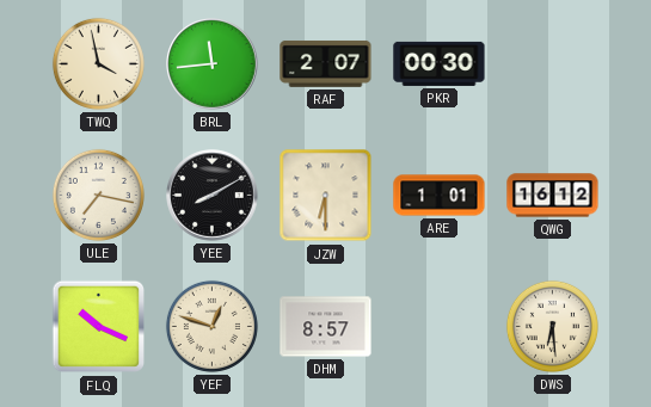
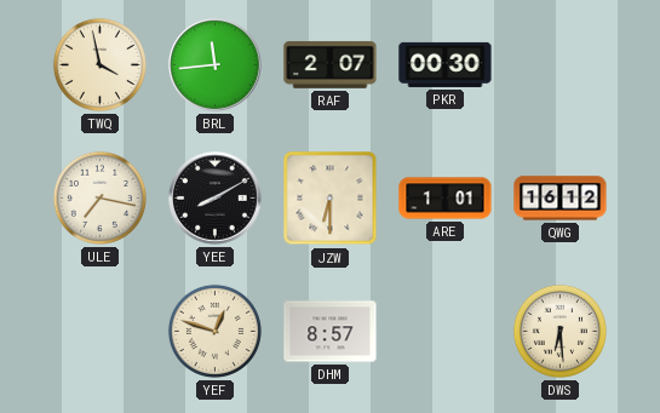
FLQ: 10:19 -> none
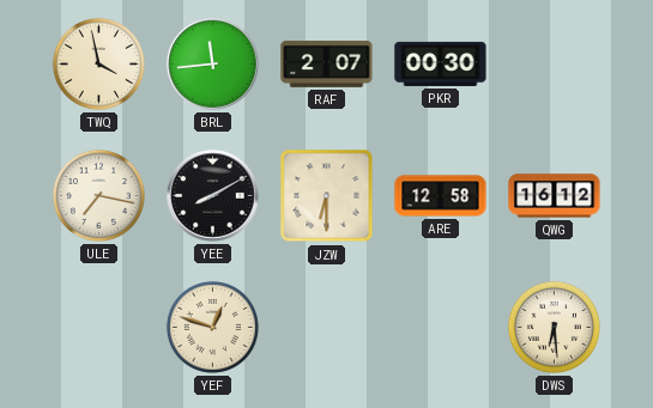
ARE: 1:01 -> 12:58
DHM: 8:57 -> none
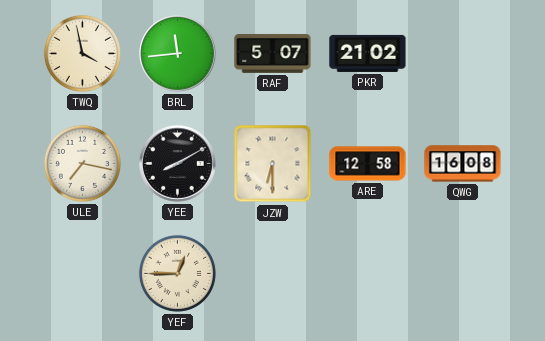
RAF: 2:07 -> 5:07
PKR: 00:30 -> 21:02
QWG: 16:12 -> 16:08
YEF: 12:48 -> 12:45
DWS: 6:29 -> none
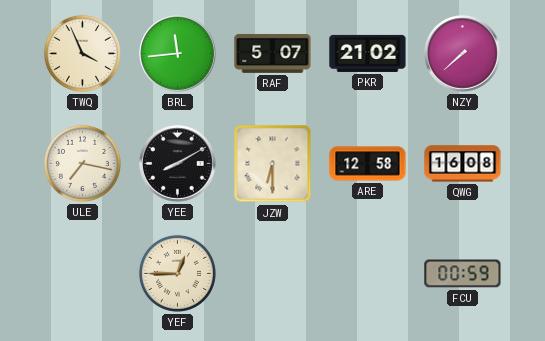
TWQ: 3:58 -> 3:56
NZY: none -> 7:38
FCU: none -> 00:59
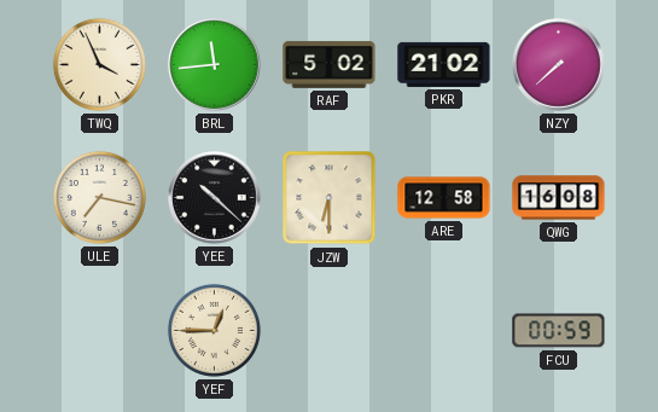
RAF: 5:07 -> 5:02
YEE: 8:10 -> 10:22
